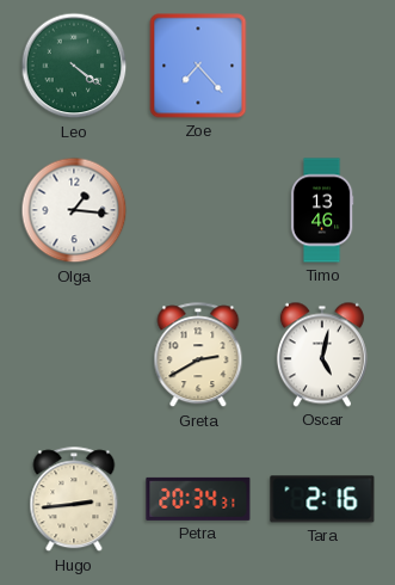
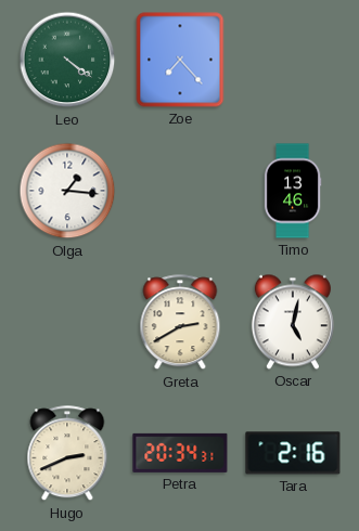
Hugo: 2:44 -> 2:41
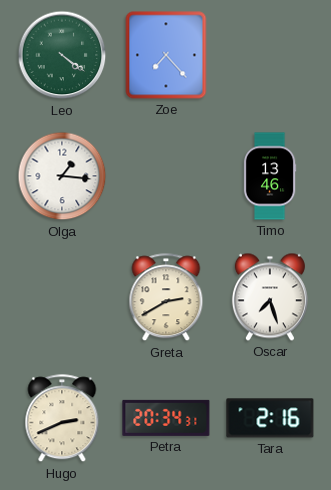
Oscar: 5:02 -> 7:27
